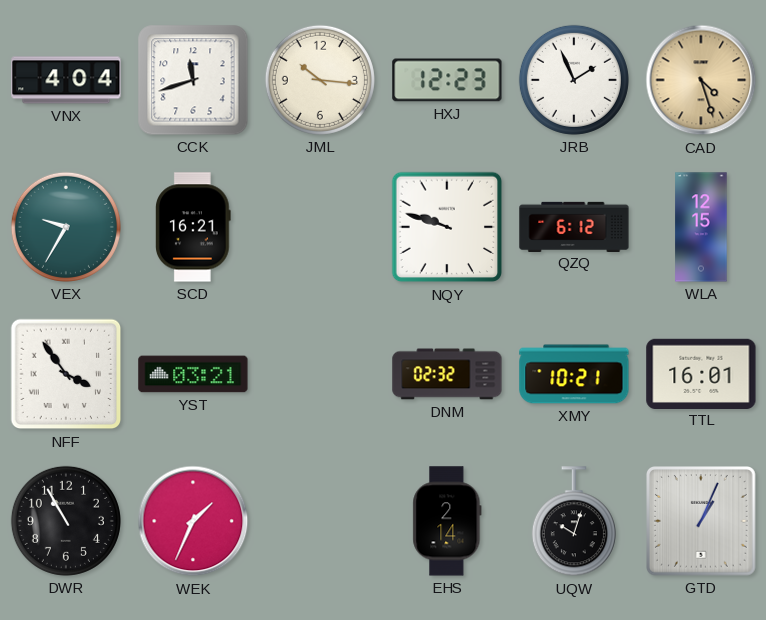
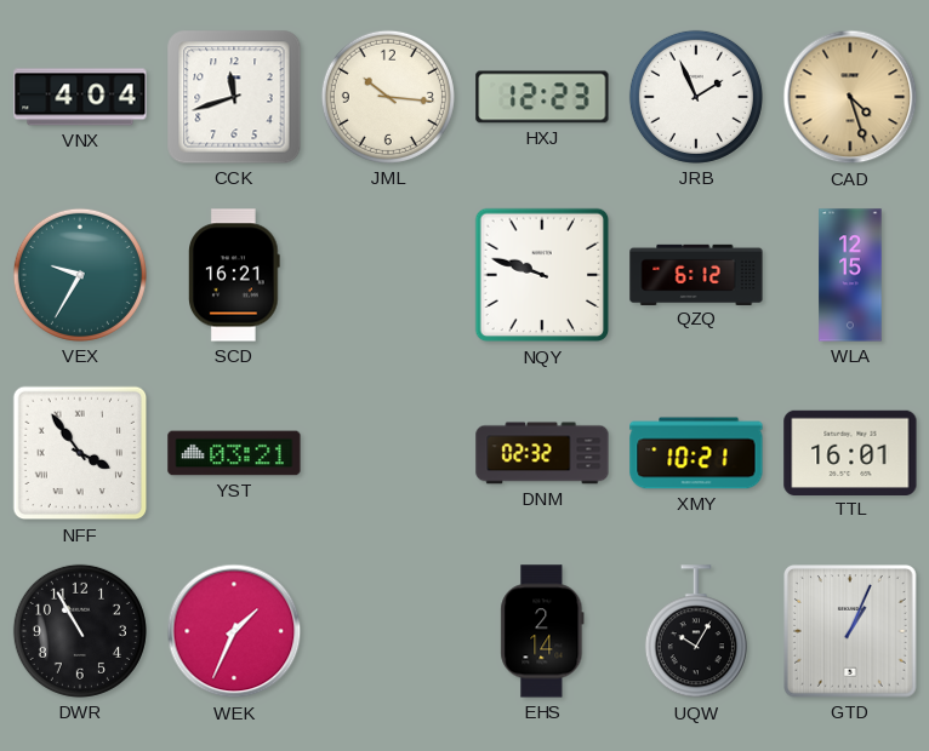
UQW: 10:03 -> 10:05
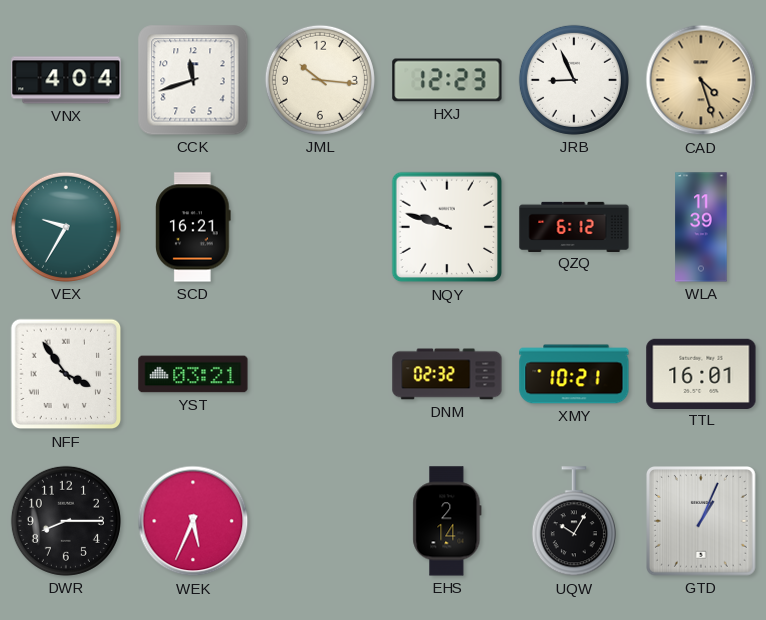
JRB: 1:56 -> 8:56
WLA: 12:15 -> 11:39
DWR: 10:55 -> 8:15
WEK: 1:34 -> 5:34
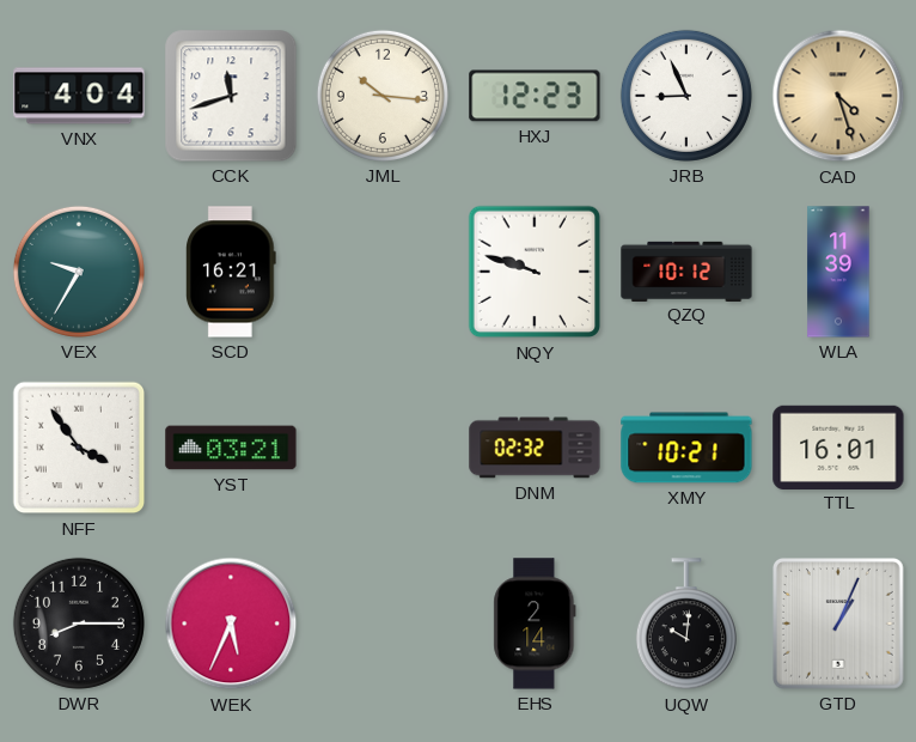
QZQ: 6:12 -> 10:12
UQW: 10:05 -> 10:01
